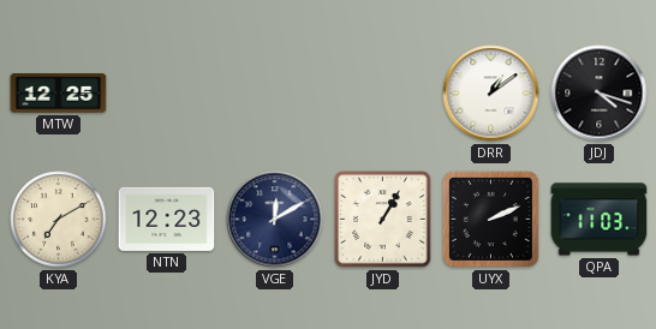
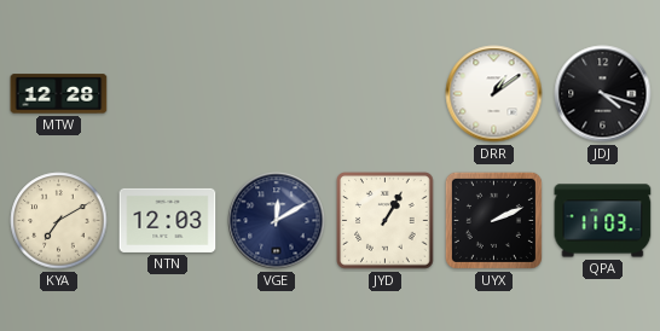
MTW: 12:25 -> 12:28
NTN: 12:23 -> 12:03
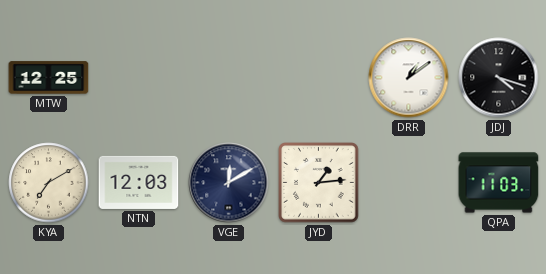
MTW: 12:28 -> 12:25
JYD: 1:05 -> 1:14
UYX: 2:11 -> none
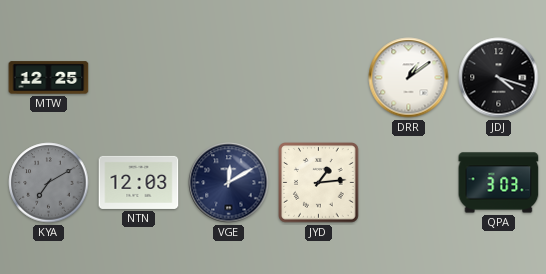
KYA dial: cream -> grey
QPA: 11:03 -> 3:03
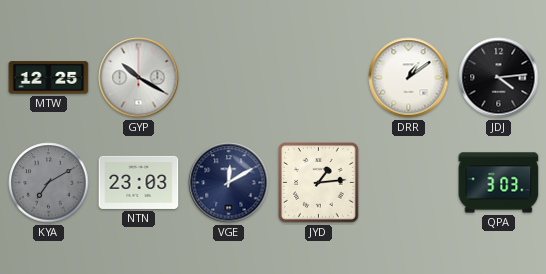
GYP: none -> 10:20
JDJ: 4:18 -> 4:14
NTN: 12:03 -> 23:03
